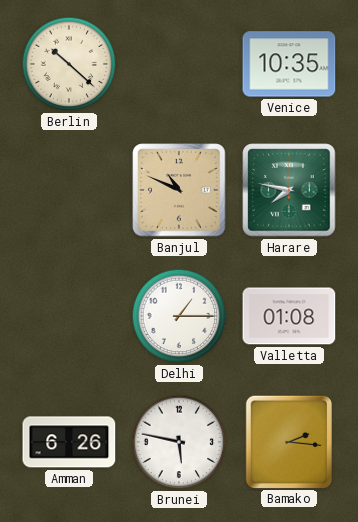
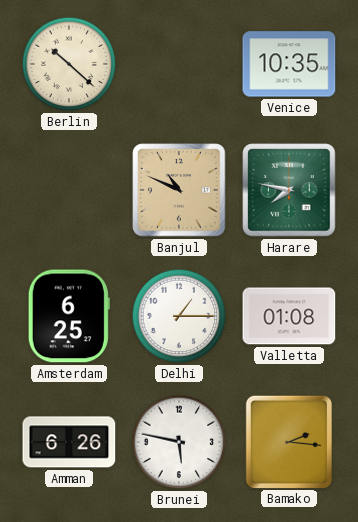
Amsterdam: none -> 6:25
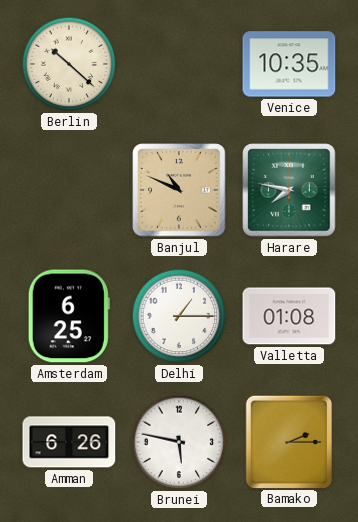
Bamako: 2:16 -> 2:15
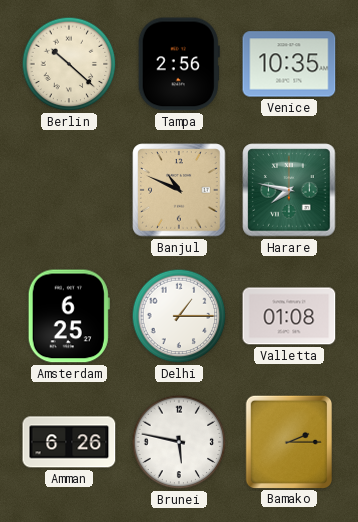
Tampa: none -> 2:56
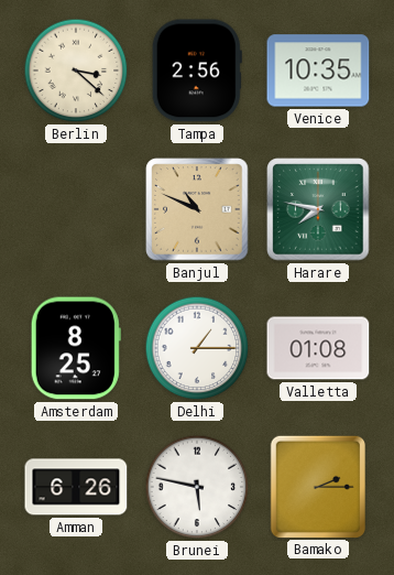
Berlin: 10:22 -> 3:22
Amsterdam: 6:25 -> 8:25
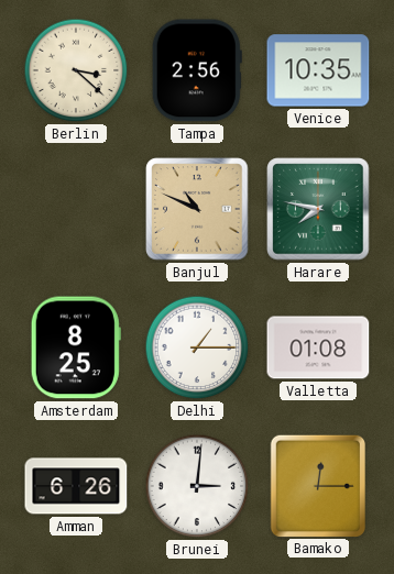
Brunei: 5:47 -> 3:01
Bamako: 2:15 -> 12:15
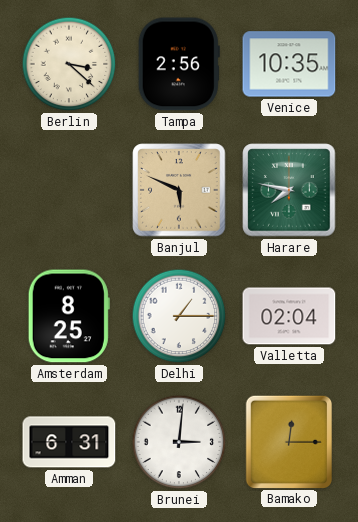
Banjul: 10:49 -> 5:49
Valletta: 01:08 -> 02:04
Amman: 6:26 -> 6:31
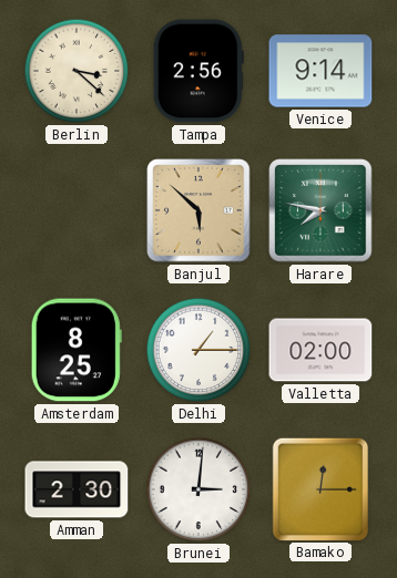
Venice: 10:35 -> 9:14
Banjul: 5:49 -> 5:52
Valletta: 02:04 -> 02:00
Amman: 6:31 -> 2:30
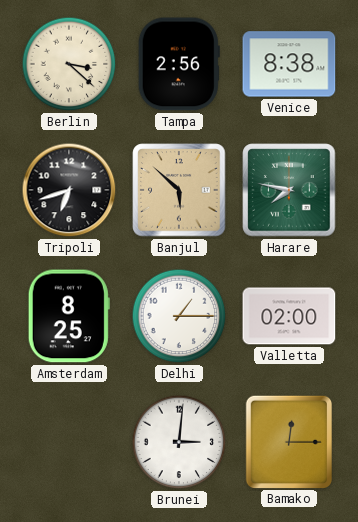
Venice: 9:14 -> 8:38
Tripoli: none -> 6:42
Amman: 2:30 -> none
